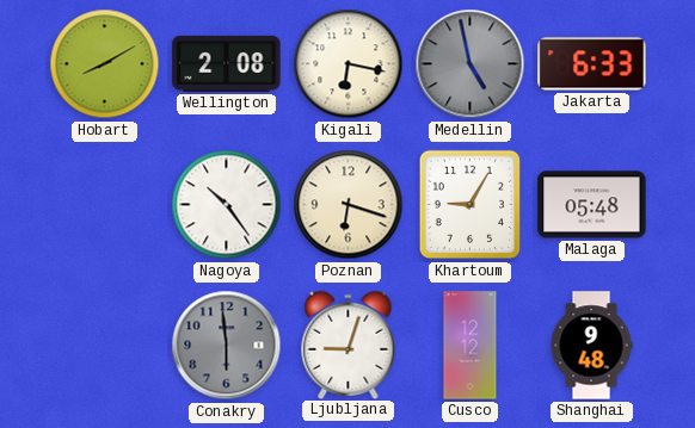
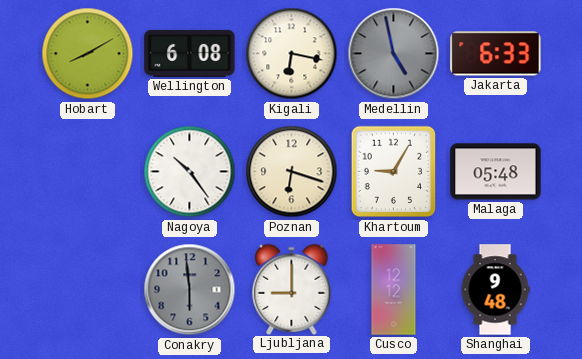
Wellington: 2:08 -> 6:08
Ljubljana: 9:03 -> 9:00
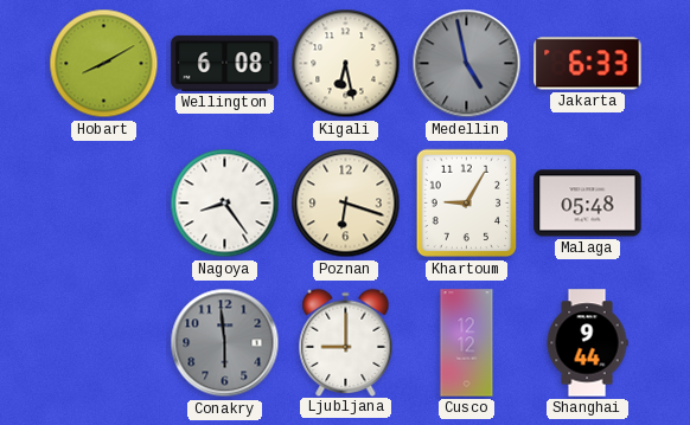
Kigali: 6:17 -> 6:28
Nagoya: 10:24 -> 8:24
Shanghai: 9:48 -> 9:44
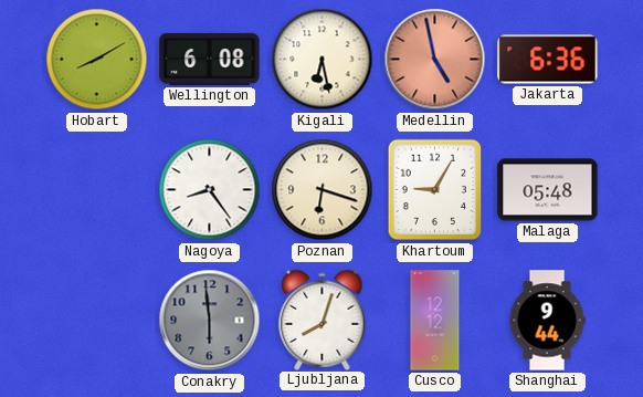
Medellin dial: grey -> salmon
Jakarta: 6:33 -> 6:36
Ljubljana: 9:00 -> 8:03
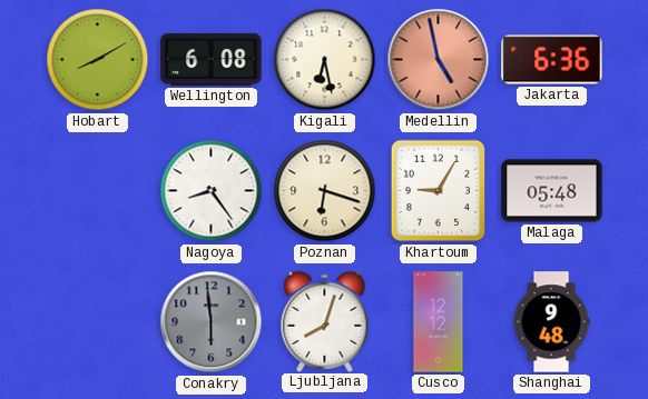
Shanghai: 9:44 -> 9:48
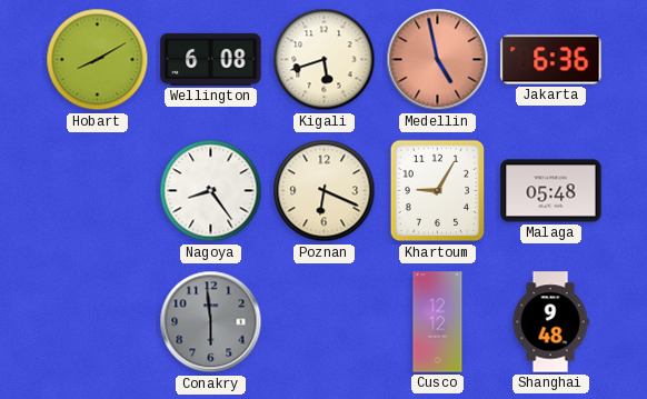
Kigali: 6:28 -> 5:42
Poznan: 6:18 -> 6:19
Ljubljana: 8:03 -> none
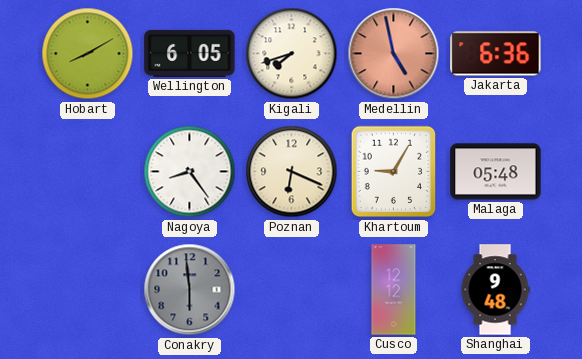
Wellington: 6:08 -> 6:05
Kigali: 5:42 -> 7:42
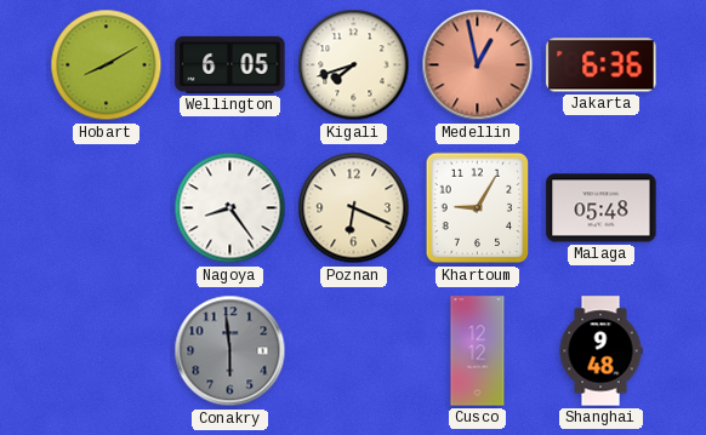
Medellin: 4:58 -> 12:58
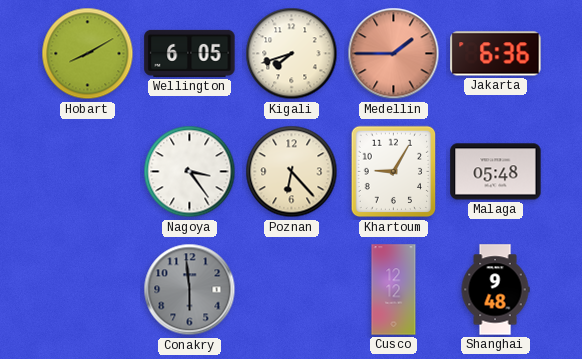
Medellin: 12:58 -> 1:45
Nagoya: 8:24 -> 3:24
Poznan: 6:19 -> 6:23
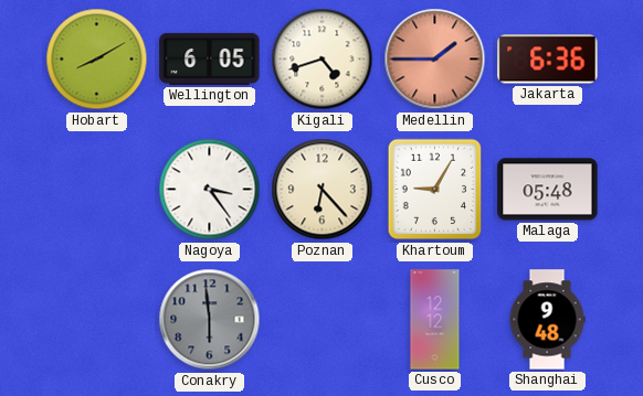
Kigali: 7:42 -> 4:42
